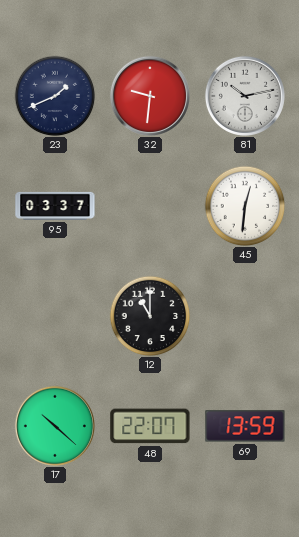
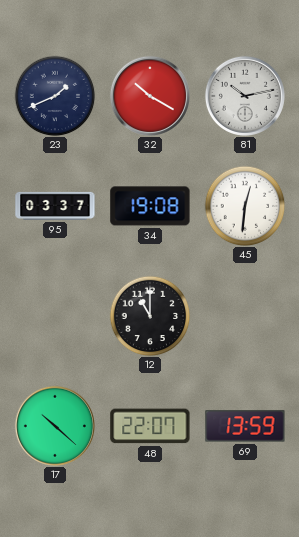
32: 9:31 -> 10:20
34: none -> 19:08
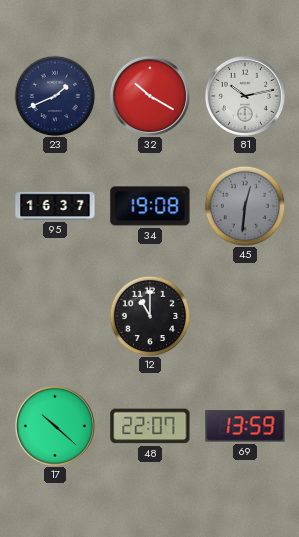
95: 03:37 -> 16:37
45 dial: white -> grey
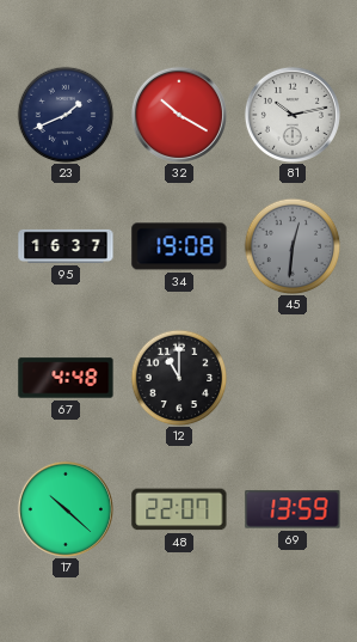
67: none -> 4:48
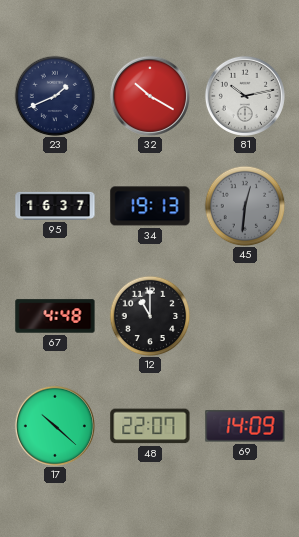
34: 19:08 -> 19:13
69: 13:59 -> 14:09
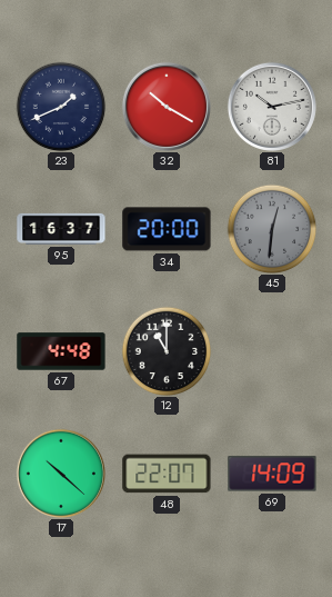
34: 19:13 -> 20:00
